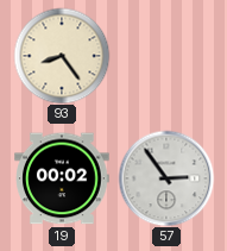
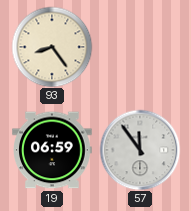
19: 00:02 -> 06:59
57: 2:54 -> 11:54
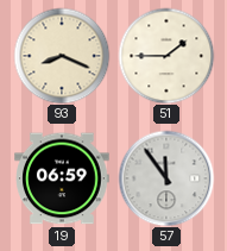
93: 8:24 -> 8:19
51: none -> 1:45
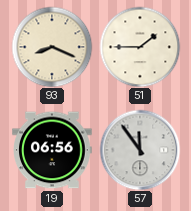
19: 06:59 -> 06:56
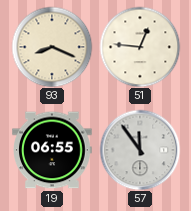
51: 1:45 -> 12:46
19: 06:56 -> 06:55
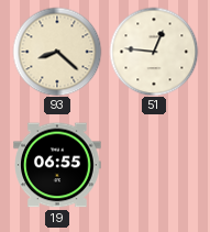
93: 8:19 -> 8:22
57: 11:54 -> none
